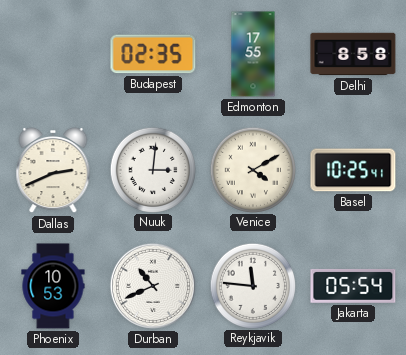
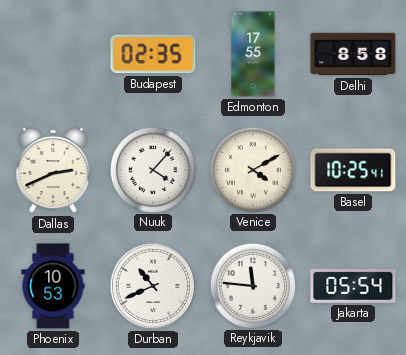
Nuuk: 3:01 -> 4:07
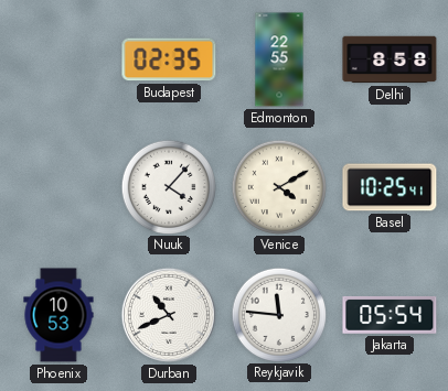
Edmonton: 17:55 -> 22:55
Dallas: 2:41 -> none
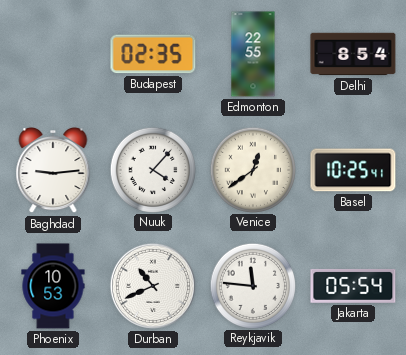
Delhi: 8:58 -> 8:54
Baghdad: none -> 9:14
Venice: 4:10 -> 12:39
